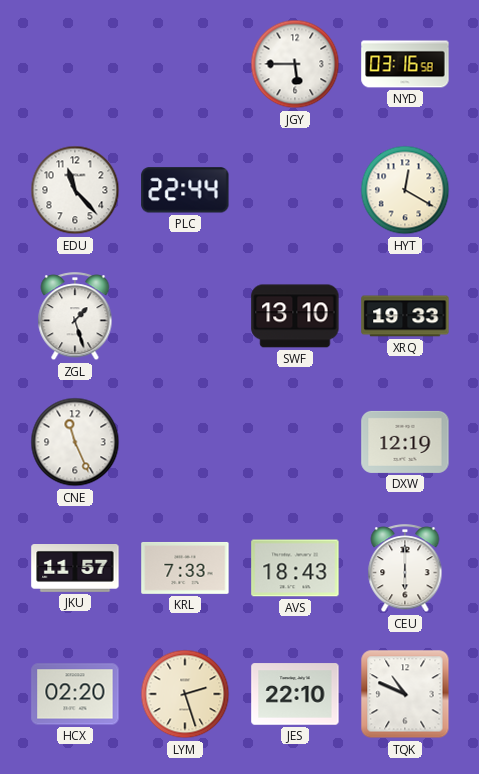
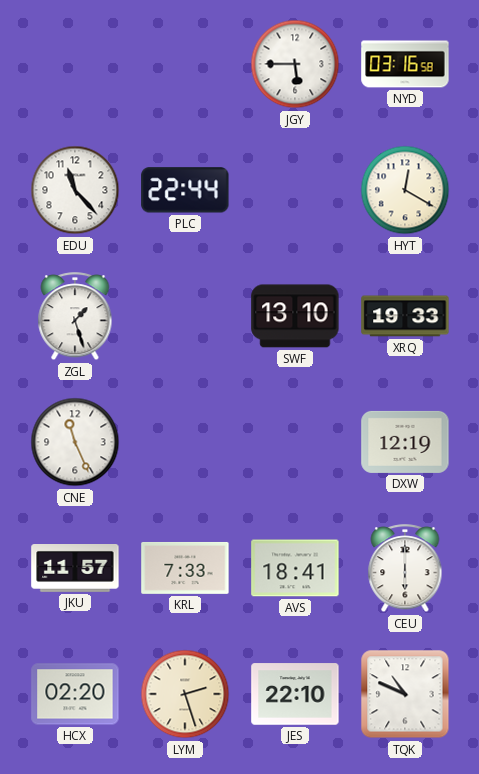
AVS: 18:43 -> 18:41
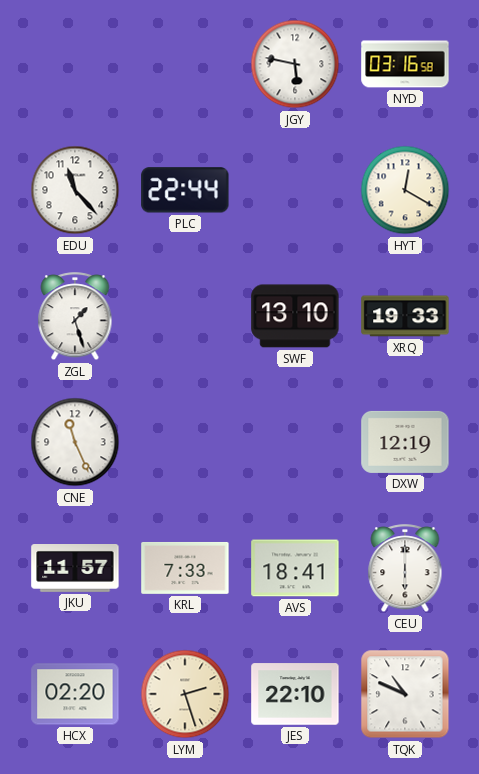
JGY: 5:45 -> 5:47
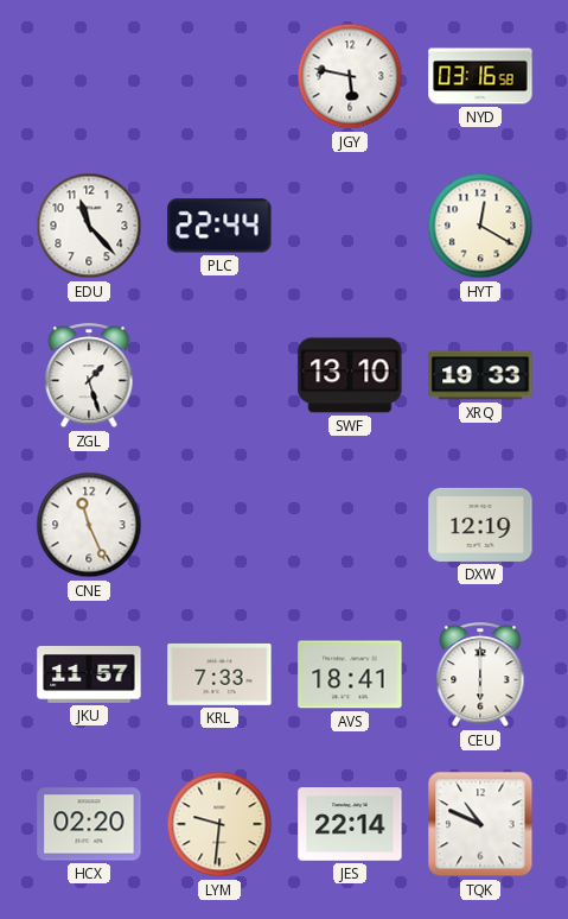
LYM: 2:27 -> 9:31
JES: 22:10 -> 22:14
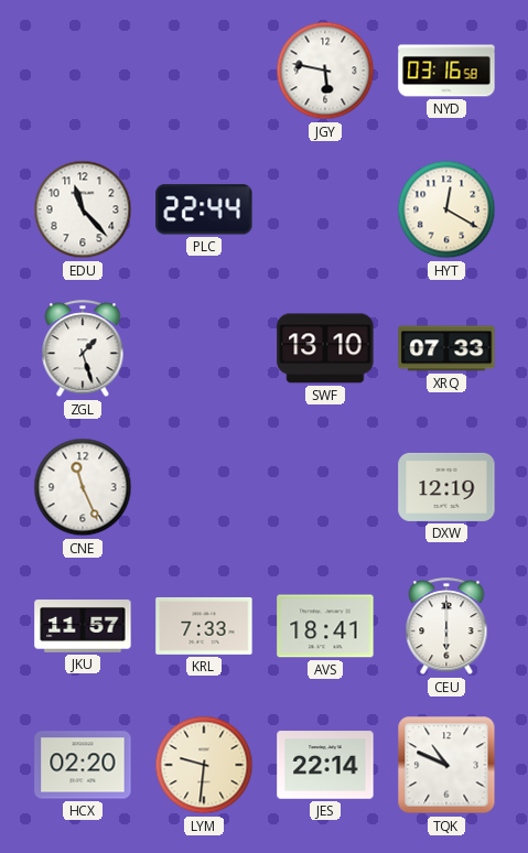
XRQ: 19:33 -> 07:33
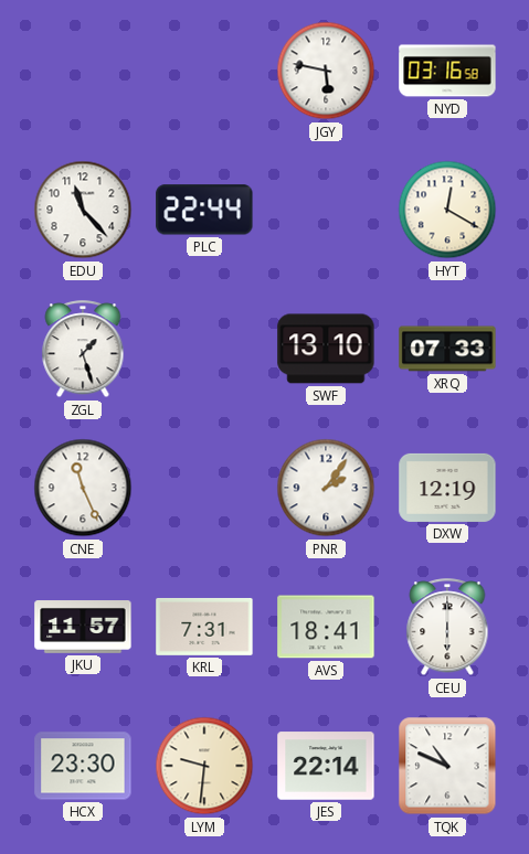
PNR: none -> 2:06
KRL: 7:33 -> 7:31
HCX: 02:20 -> 23:30
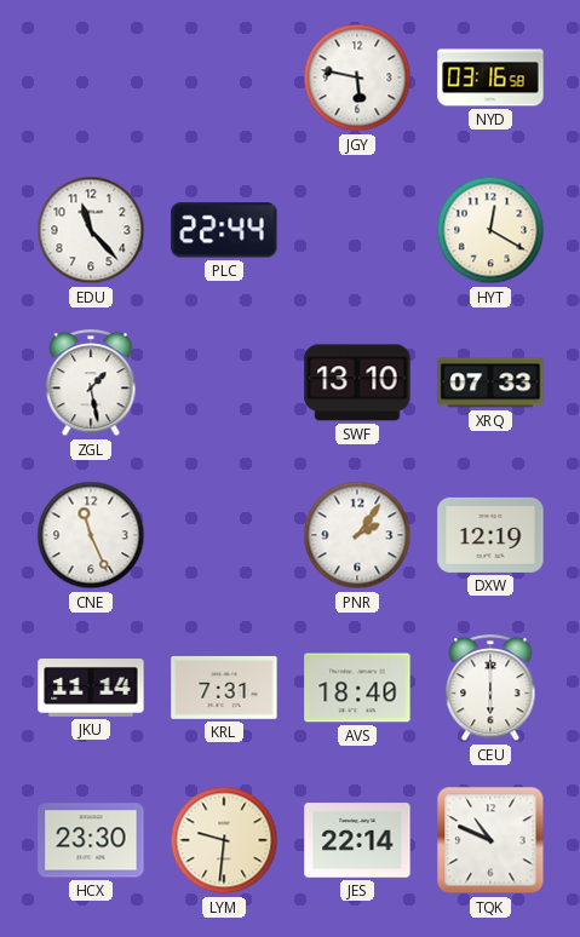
ZGL: 1:27 -> 1:28
JKU: 11:57 -> 11:14
AVS: 18:41 -> 18:40
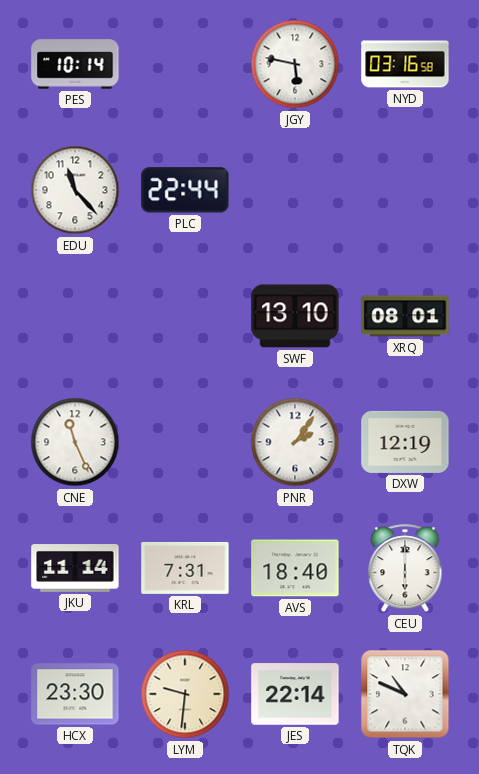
PES: none -> 10:14
HYT: 12:20 -> none
ZGL: 1:28 -> none
XRQ: 07:33 -> 08:01
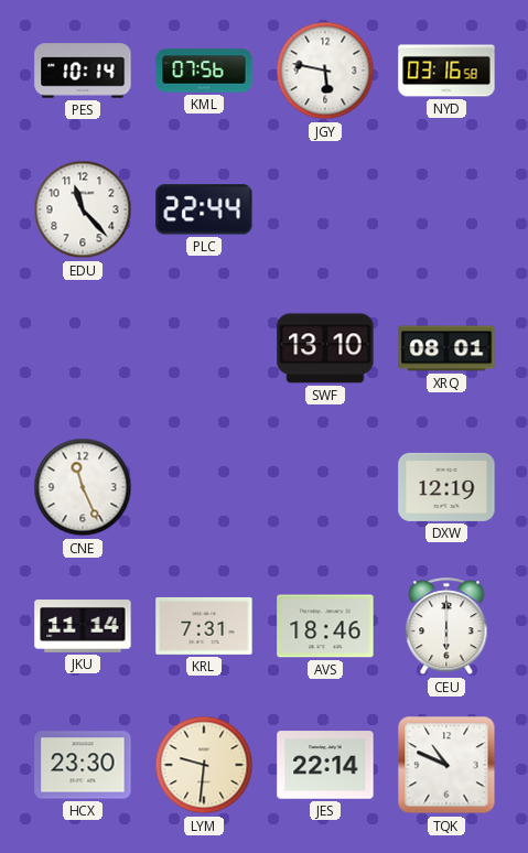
KML: none -> 07:56
PNR: 2:06 -> none
AVS: 18:40 -> 18:46
